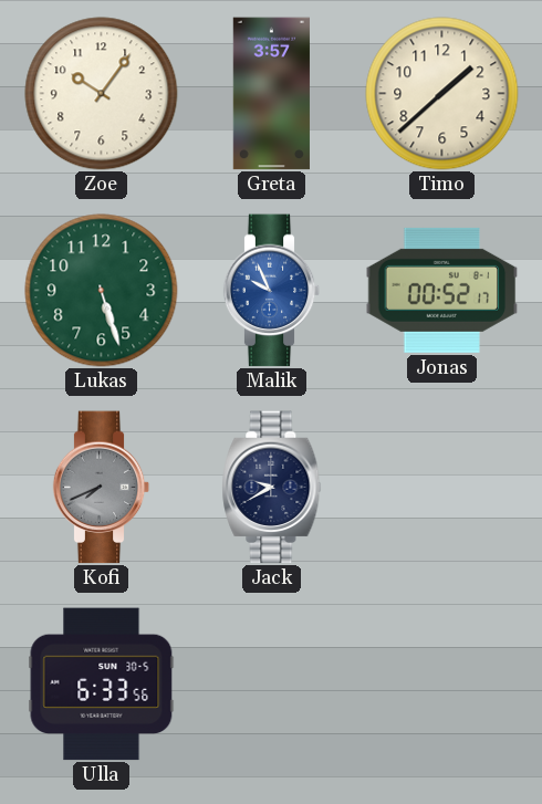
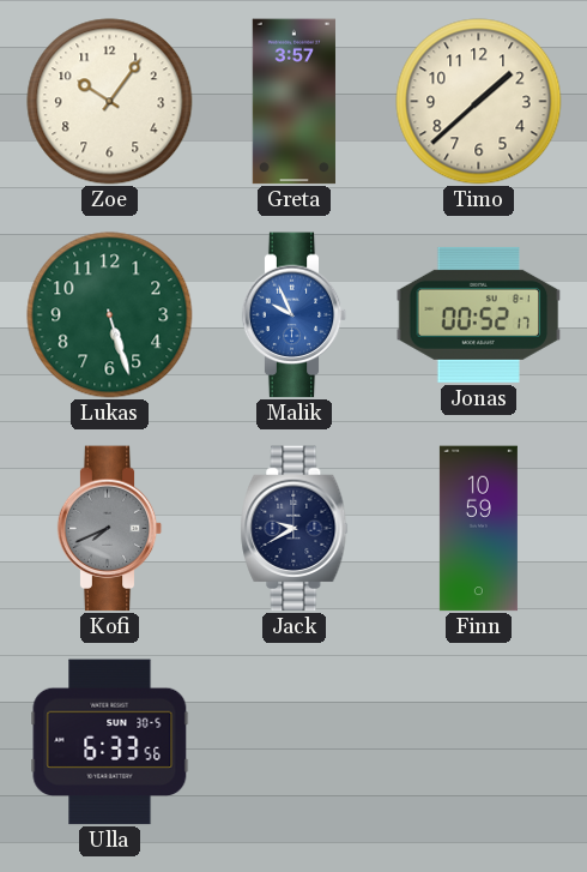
Finn: none -> 10:59
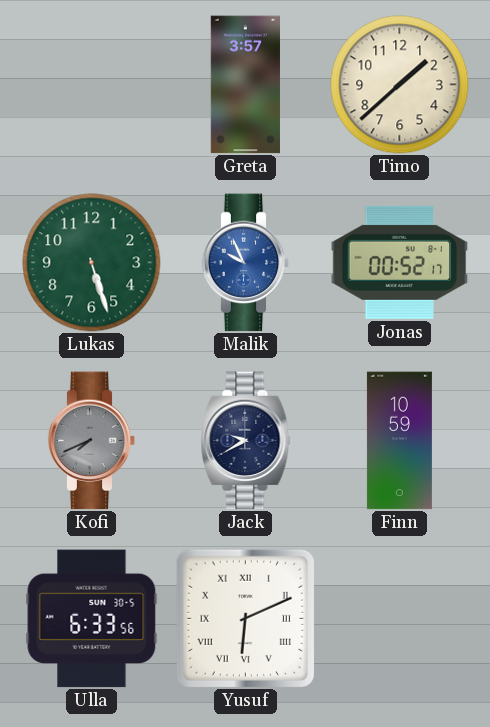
Zoe: 10:06 -> none
Yusuf: none -> 6:11
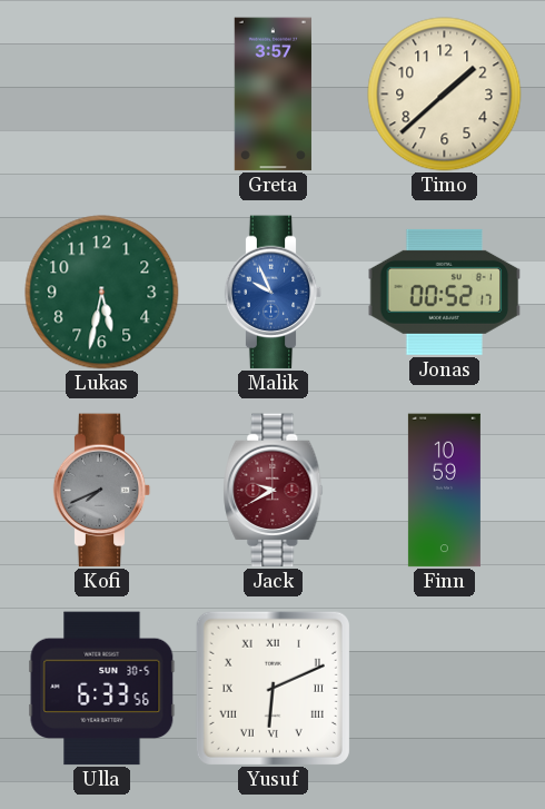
Lukas: 5:27 -> 5:32
Jack dial: navy -> burgundy
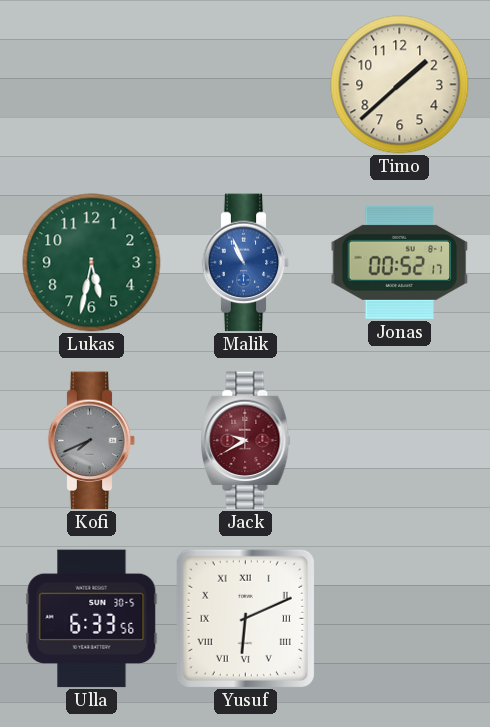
Greta: 3:57 -> none
Malik: 9:56 -> 10:56
Finn: 10:59 -> none
